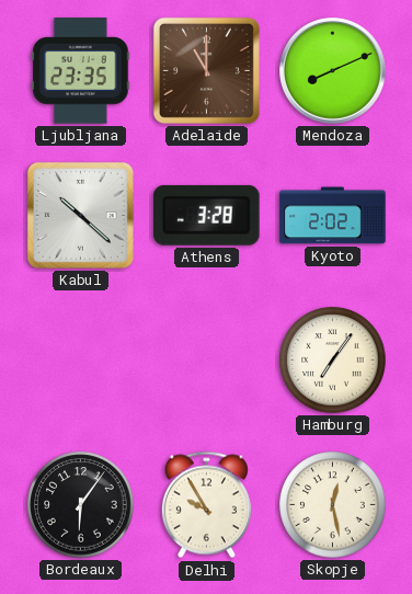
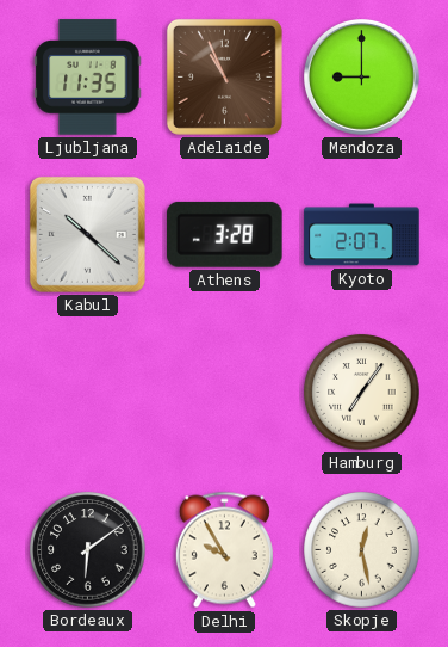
Ljubljana: 23:35 -> 11:35
Adelaide: 11:00 -> 10:56
Mendoza: 8:11 -> 9:00
Kyoto: 2:02 -> 2:07
Bordeaux: 6:06 -> 6:09
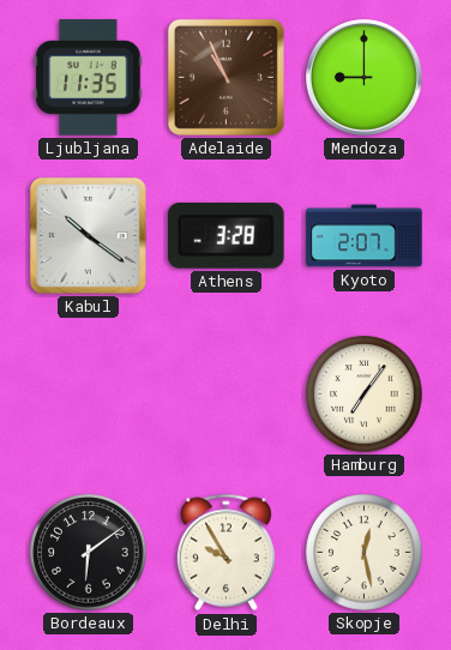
Kabul: 10:22 -> 10:21
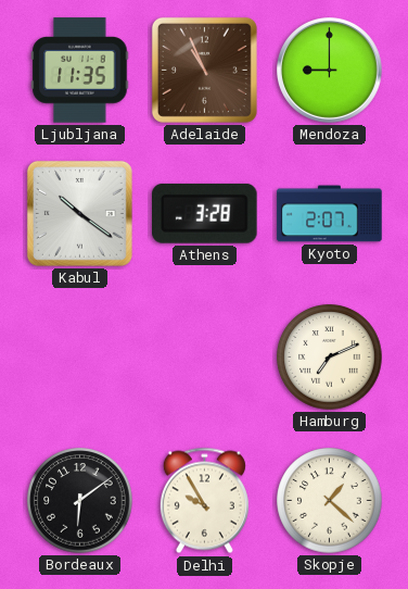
Hamburg: 7:06 -> 7:11
Skopje: 12:28 -> 1:22
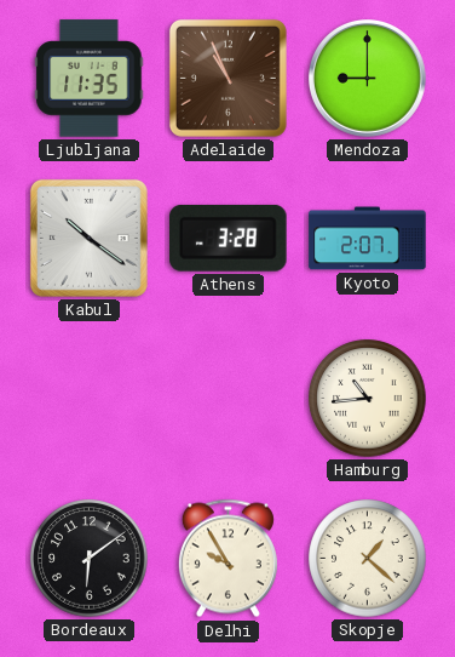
Hamburg: 7:11 -> 10:44
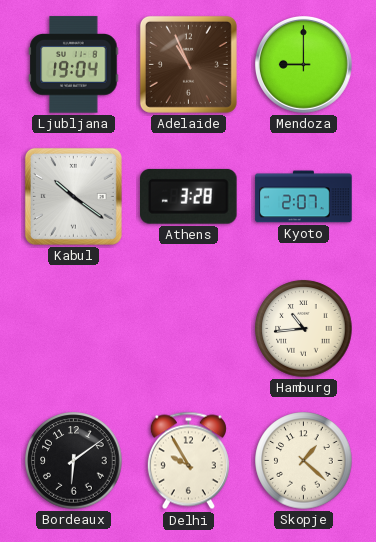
Ljubljana: 11:35 -> 19:04
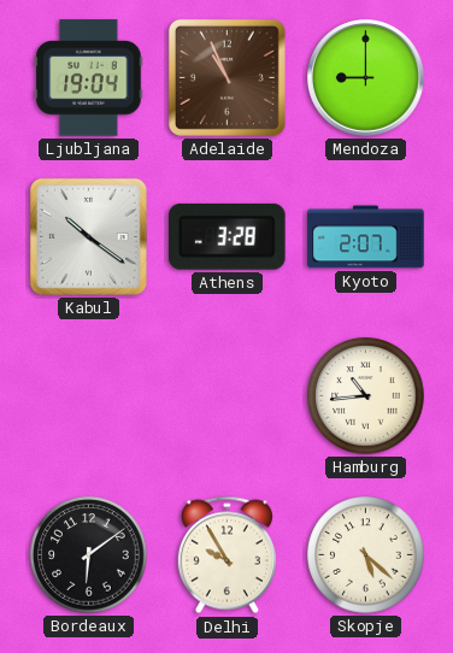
Skopje: 1:22 -> 5:22
